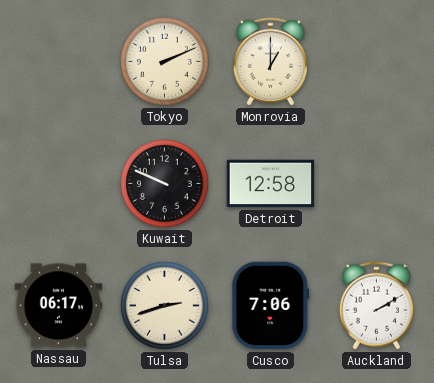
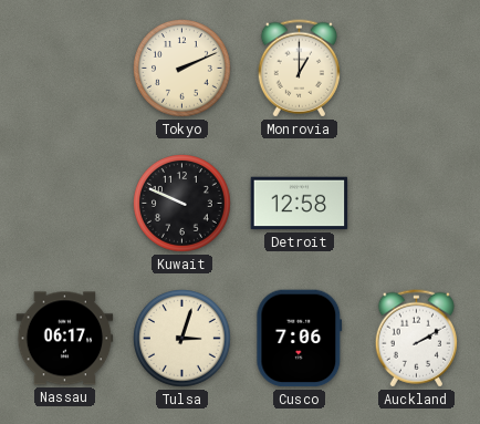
Tulsa: 2:42 -> 3:03
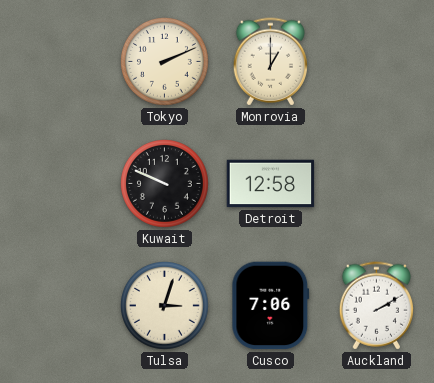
Nassau: 06:17 -> none
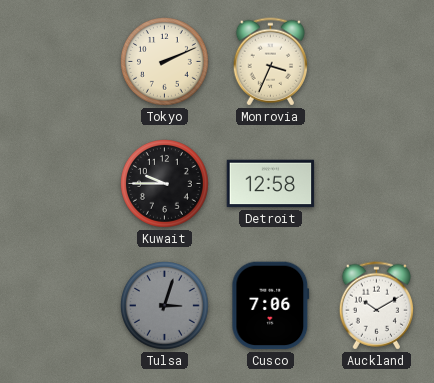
Monrovia: 1:00 -> 3:34
Kuwait: 9:49 -> 9:45
Tulsa dial: cream -> grey
Auckland: 2:10 -> 10:10
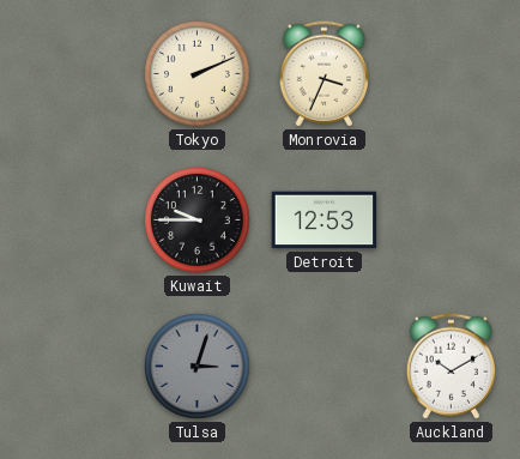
Detroit: 12:58 -> 12:53
Cusco: 7:06 -> none
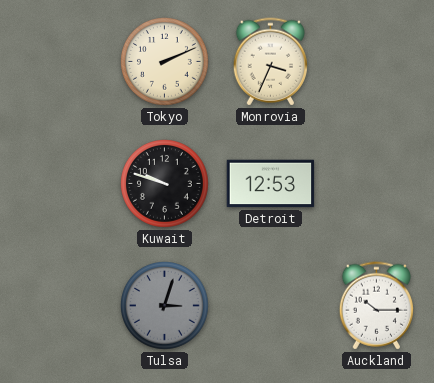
Kuwait: 9:45 -> 9:48
Auckland: 10:10 -> 10:15
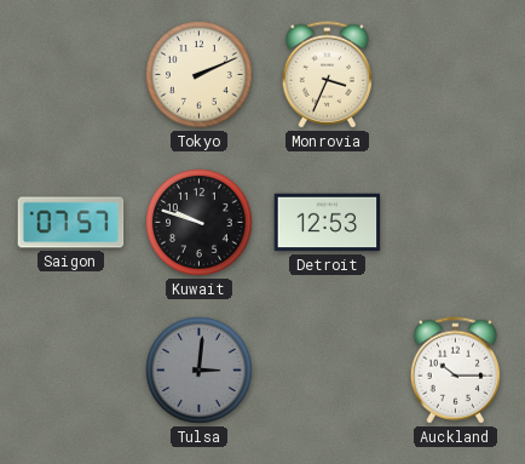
Saigon: none -> 07:57
Tulsa: 3:03 -> 3:01
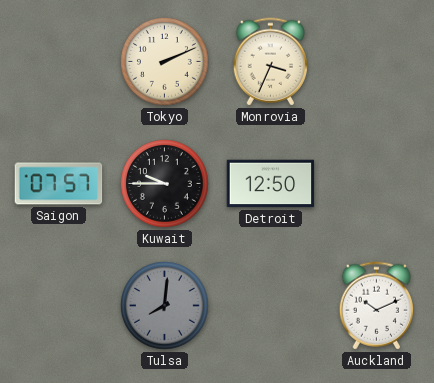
Kuwait: 9:48 -> 9:45
Detroit: 12:53 -> 12:50
Tulsa: 3:01 -> 8:01
Auckland: 10:15 -> 10:11
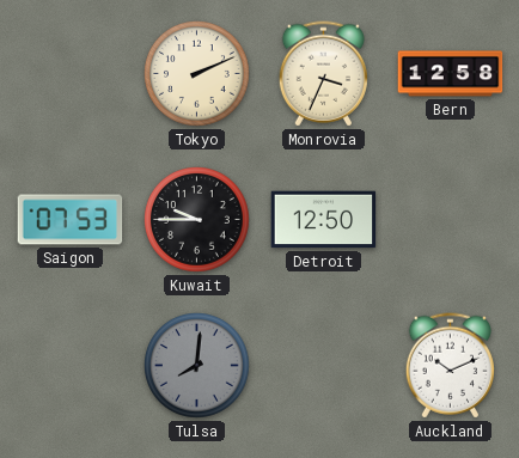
Bern: none -> 12:58
Saigon: 07:57 -> 07:53
